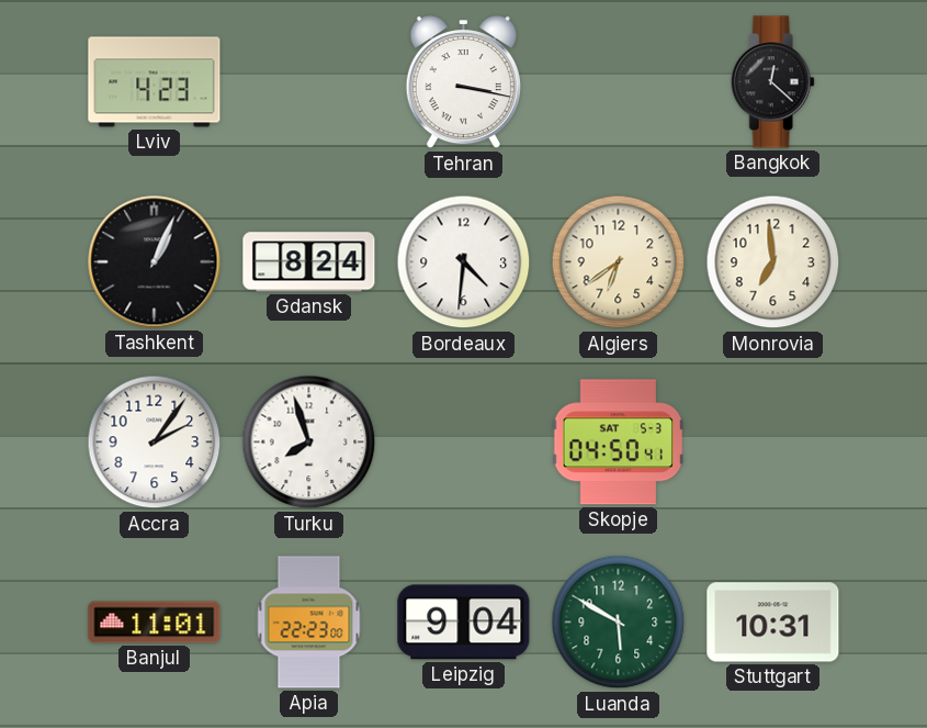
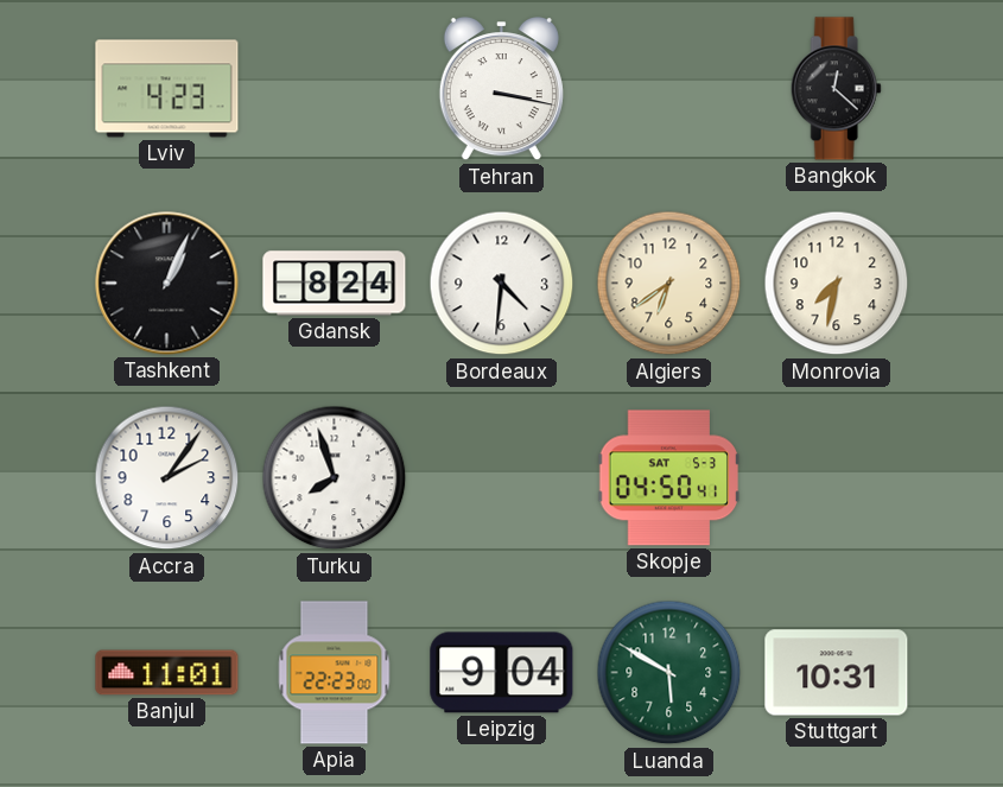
Monrovia: 6:59 -> 7:32
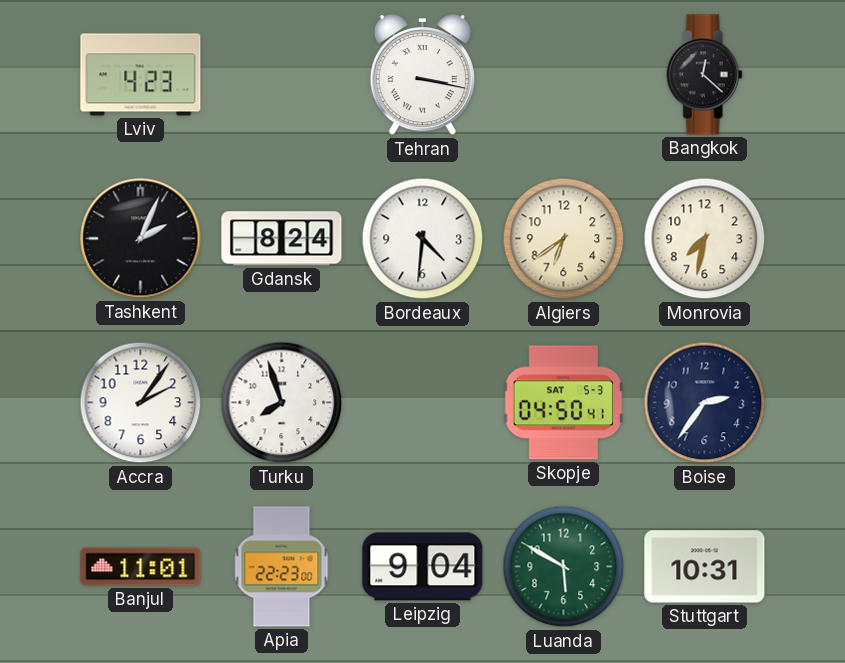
Tashkent: 1:04 -> 2:04
Boise: none -> 2:36
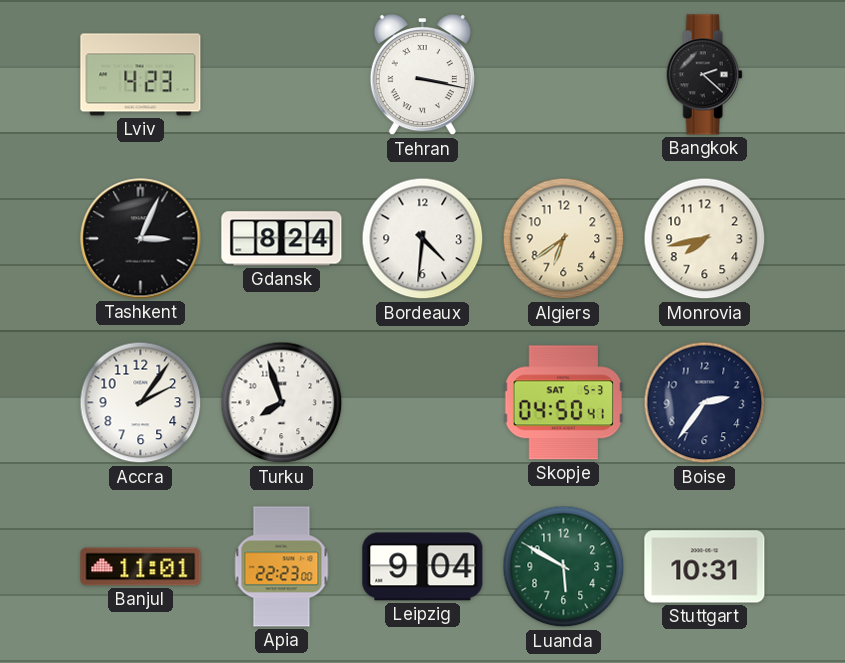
Bangkok: 12:22 -> 2:22
Tashkent: 2:04 -> 3:04
Monrovia: 7:32 -> 7:43
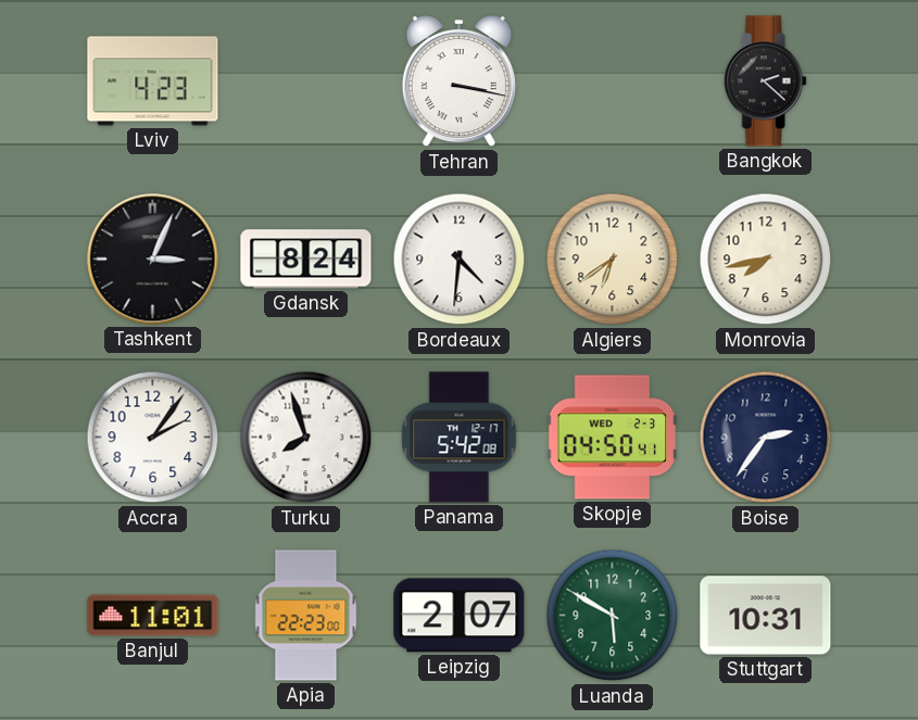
Panama: none -> 5:42
Skopje date: SAT 5-3 -> WED 2-3
Leipzig: 9:04 -> 2:07
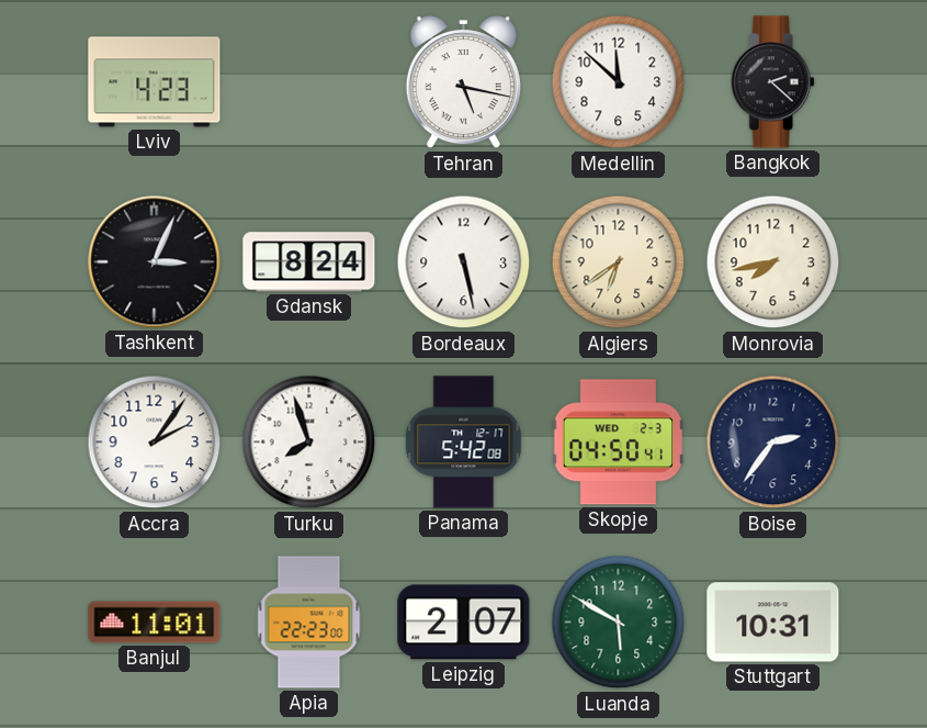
Tehran: 3:17 -> 5:17
Medellin: none -> 11:52
Bordeaux: 4:31 -> 5:28
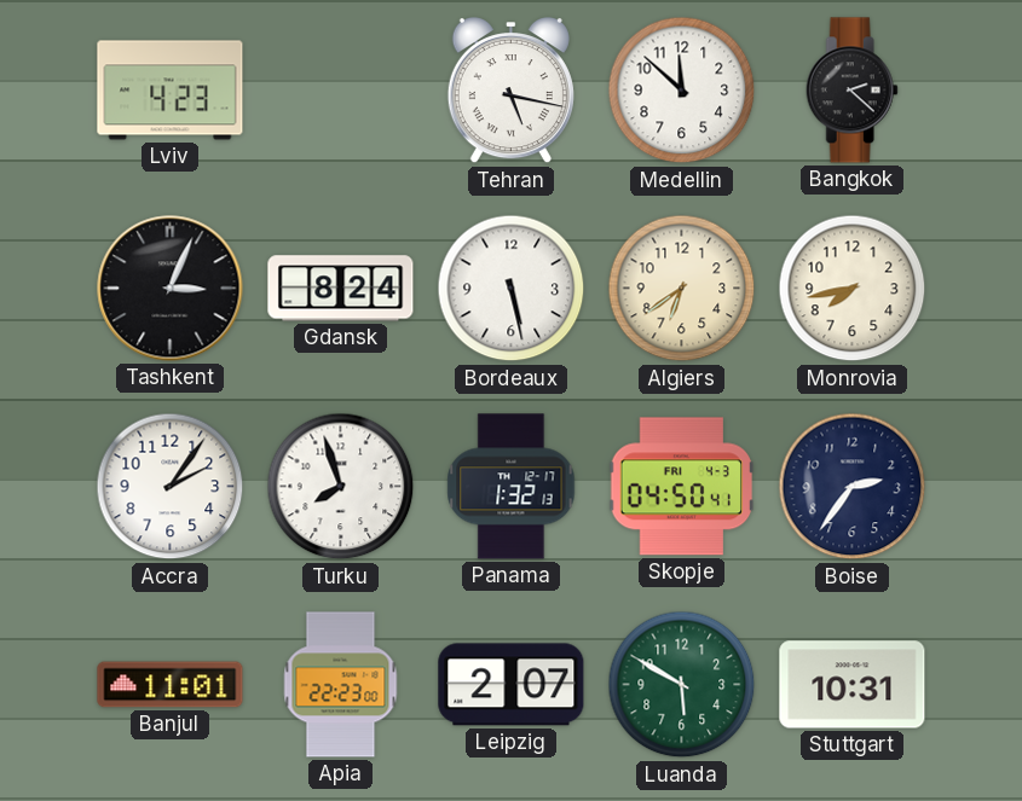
Panama: 5:42 -> 1:32
Skopje date: WED 2-3 -> FRI 4-3
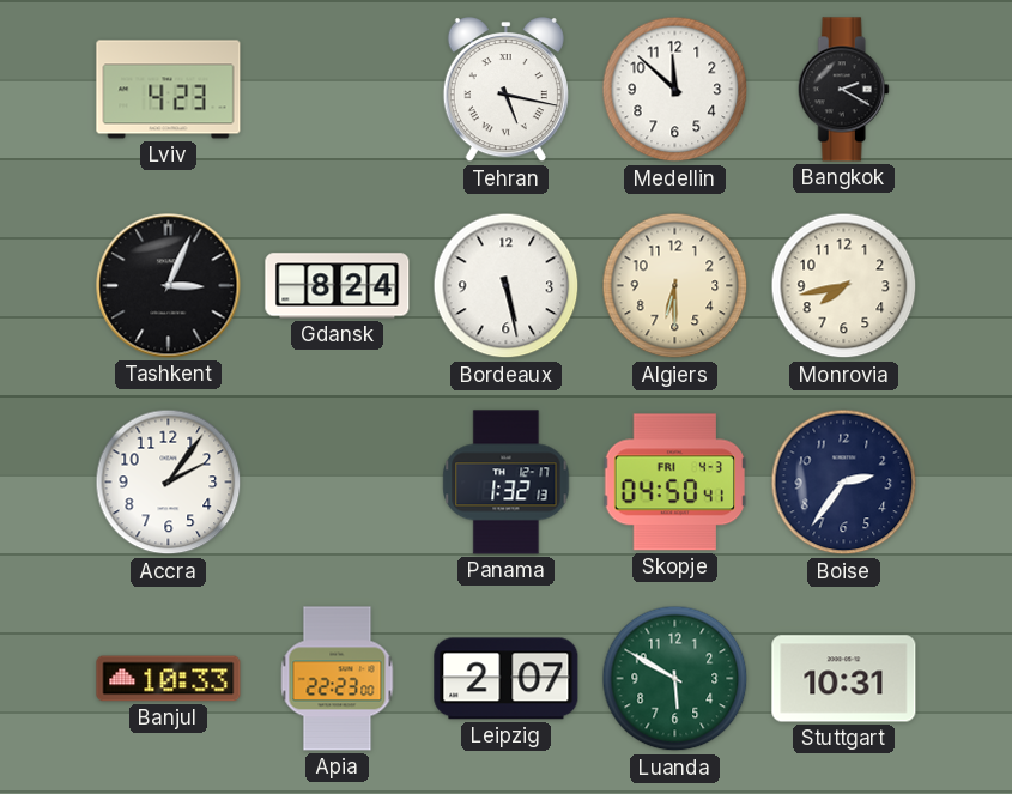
Bangkok: 2:22 -> 2:20
Algiers: 6:39 -> 6:30
Turku: 7:57 -> none
Banjul: 11:01 -> 10:33
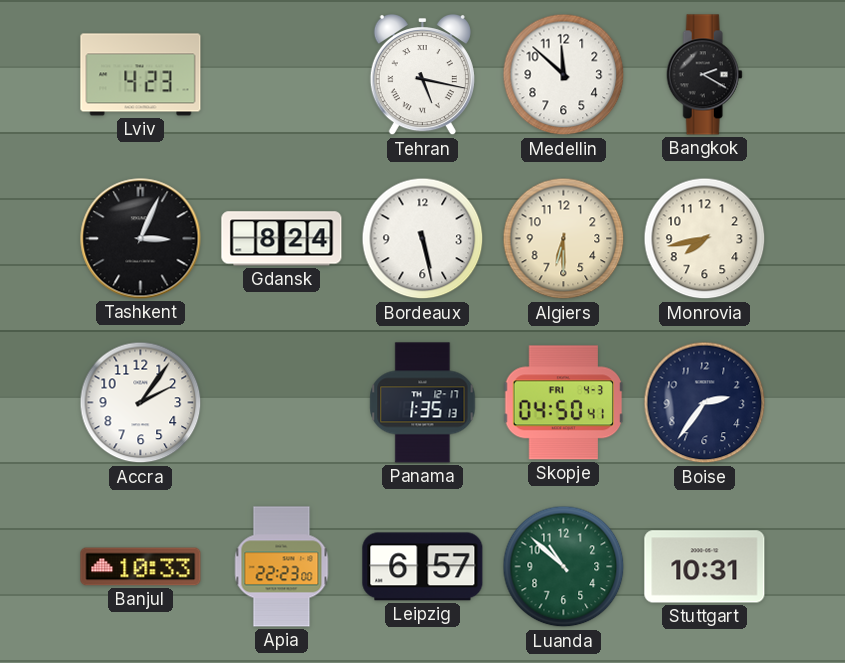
Panama: 1:32 -> 1:35
Leipzig: 2:07 -> 6:57
Luanda: 5:50 -> 10:52
